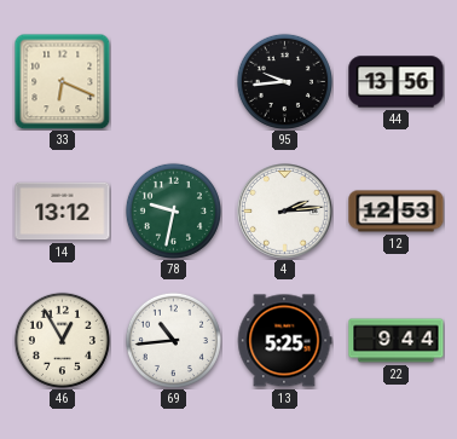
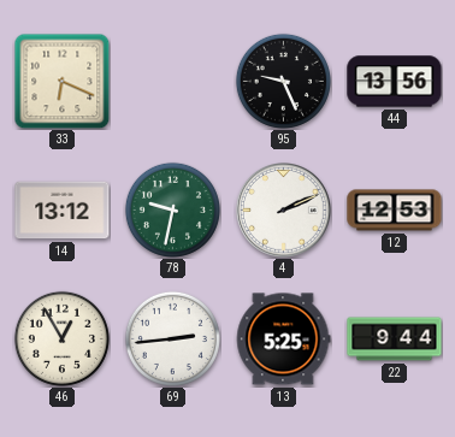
95: 9:44 -> 9:26
4: 2:14 -> 2:11
69: 10:44 -> 2:44
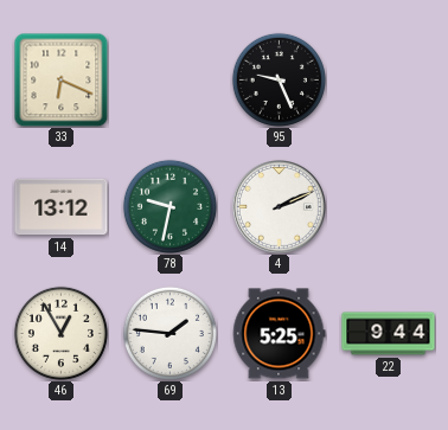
44: 13:56 -> none
12: 12:53 -> none
69: 2:44 -> 1:46
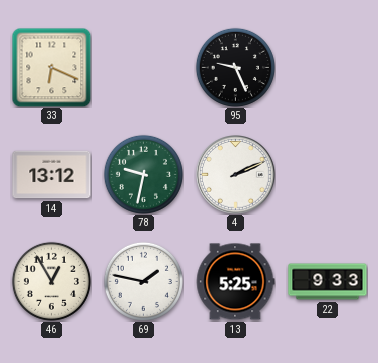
69: 1:46 -> 1:47
22: 9:44 -> 9:33
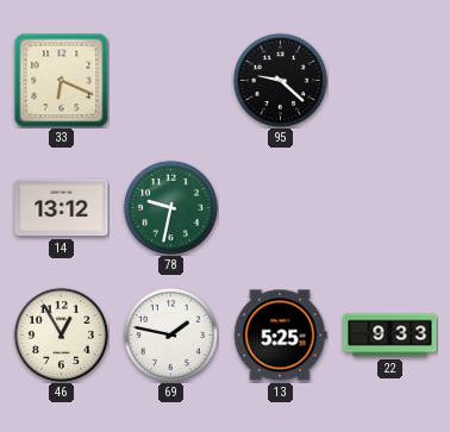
95: 9:26 -> 9:22
4: 2:11 -> none
